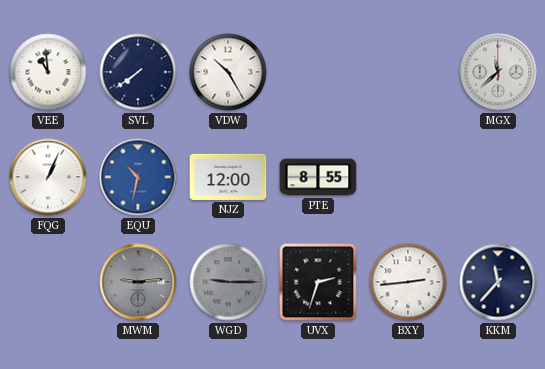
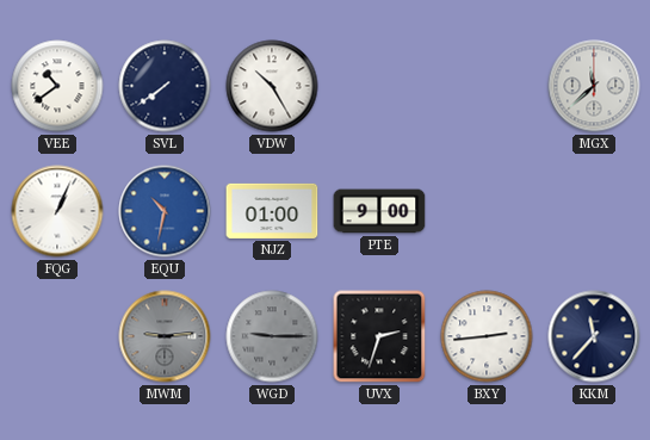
VEE: 10:59 -> 10:39
NJZ: 12:00 -> 01:00
PTE: 8:55 -> 9:00
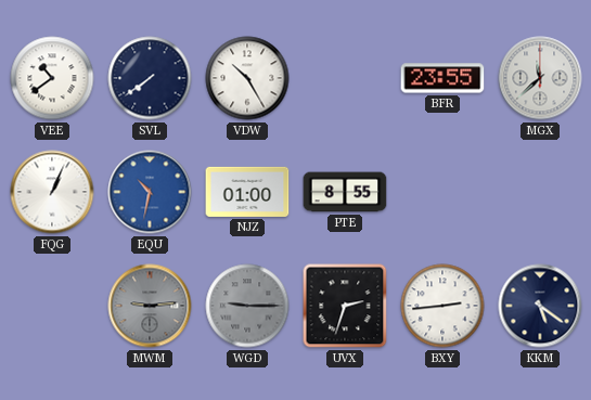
BFR: none -> 23:55
PTE: 9:00 -> 8:55
KKM: 11:37 -> 5:21
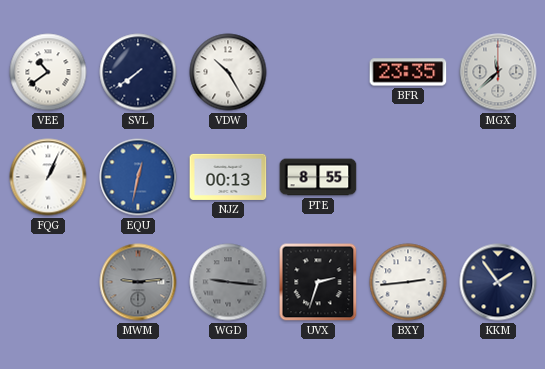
BFR: 23:55 -> 23:35
EQU: 10:32 -> 12:32
NJZ: 01:00 -> 00:13
WGD: 9:15 -> 9:16
KKM: 5:21 -> 1:54
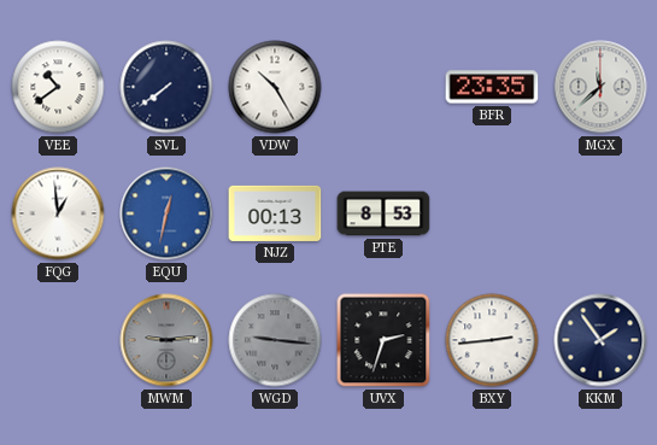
FQG: 1:04 -> 12:59
PTE: 8:55 -> 8:53
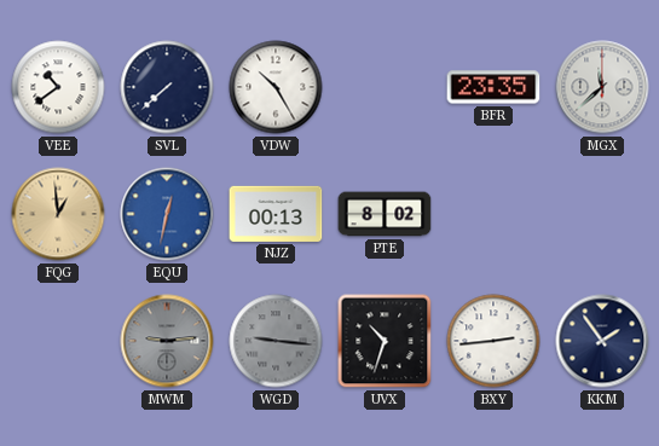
SVL: 7:39 -> 7:38
FQG dial: white -> champagne
PTE: 8:53 -> 8:02
UVX: 2:33 -> 10:33
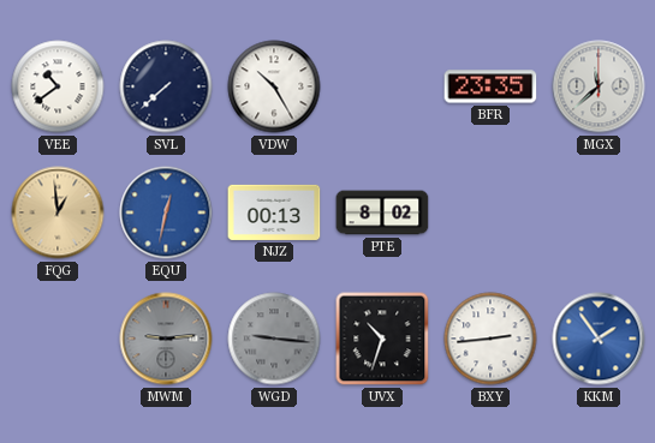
KKM dial: navy -> blue
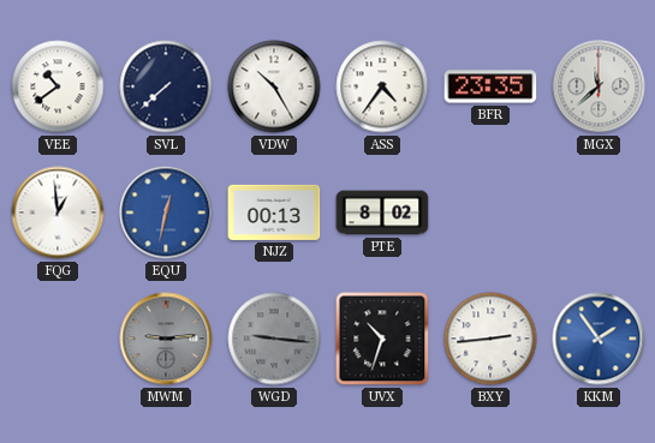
ASS: none -> 4:36
FQG dial: champagne -> white
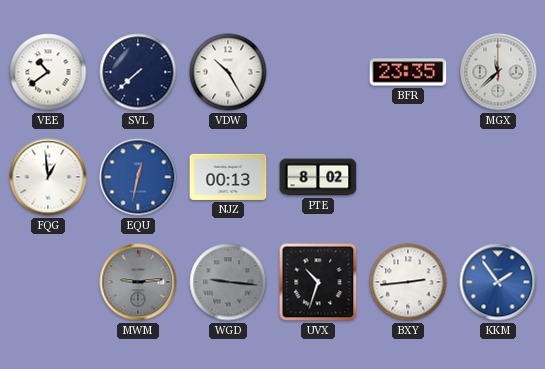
ASS: 4:36 -> none
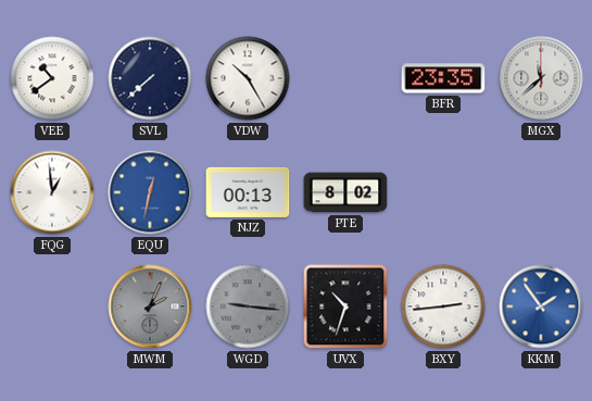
MWM: 9:14 -> 2:04
